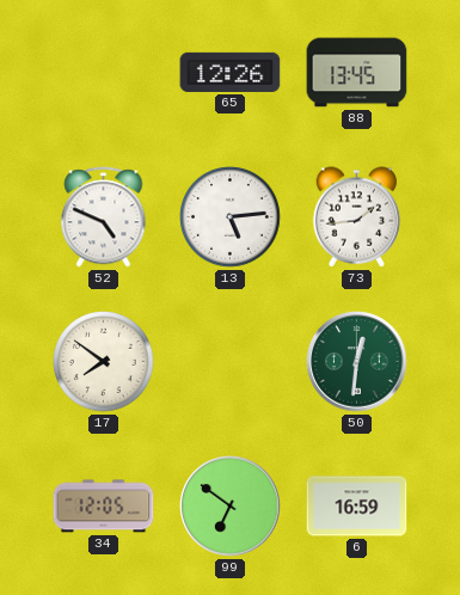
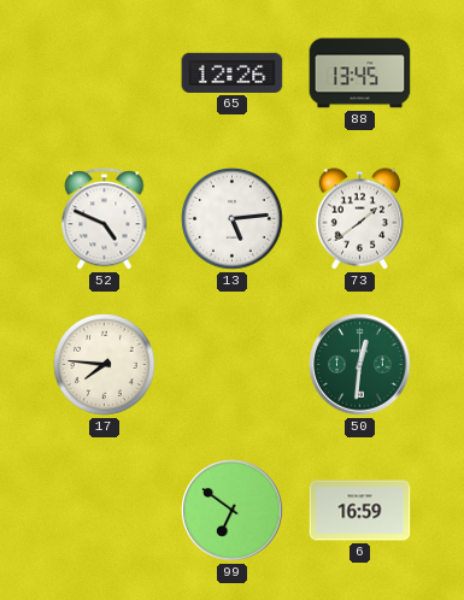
73: 1:44 -> 1:39
17: 7:51 -> 7:46
34: 12:05 -> none
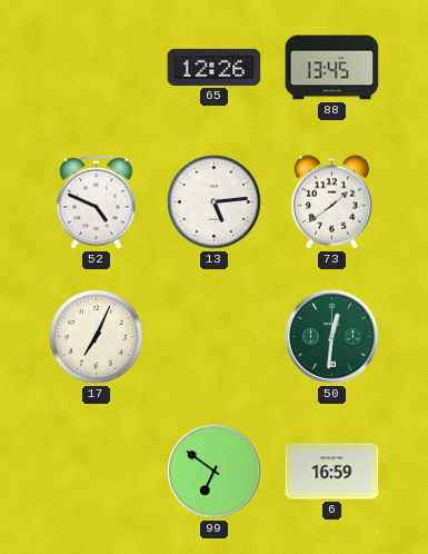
17: 7:46 -> 7:04
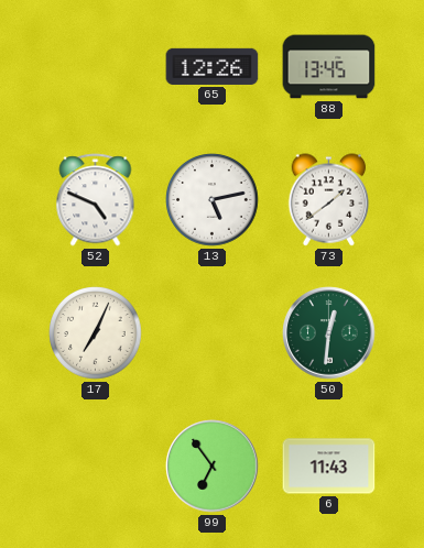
13: 5:14 -> 5:13
99: 6:51 -> 6:54
6: 16:59 -> 11:43
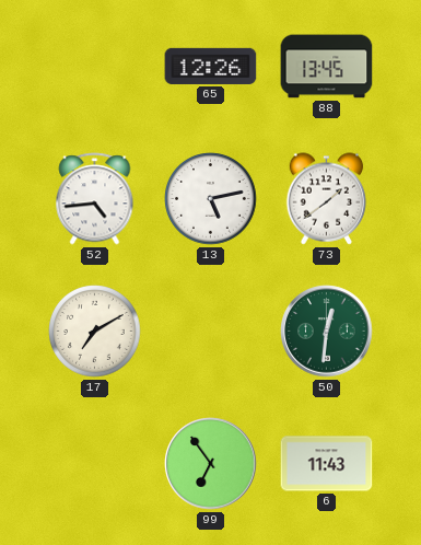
52: 4:49 -> 4:44
17: 7:04 -> 7:10
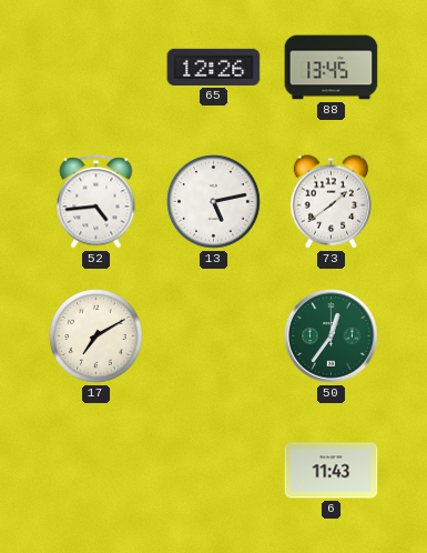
50: 12:31 -> 12:36
99: 6:54 -> none
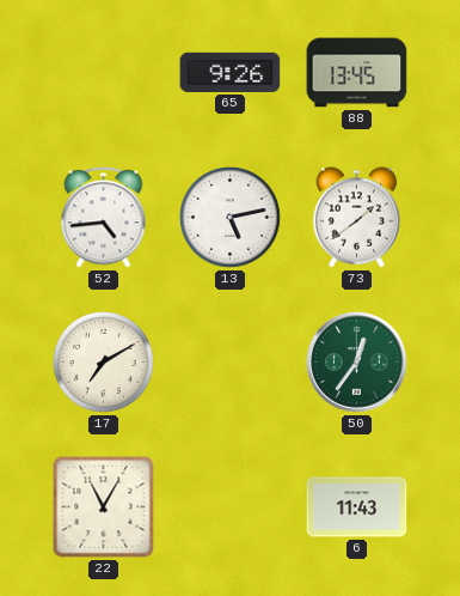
65: 12:26 -> 9:26
22: none -> 11:05
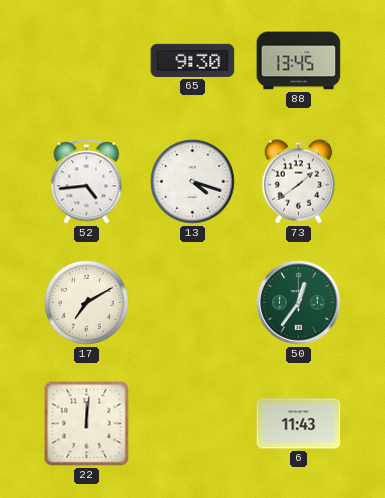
65: 9:26 -> 9:30
13: 5:13 -> 4:18
22: 11:05 -> 12:01
